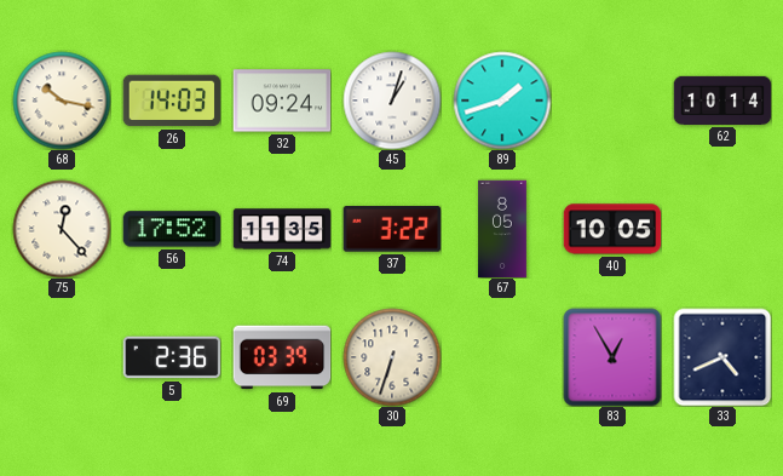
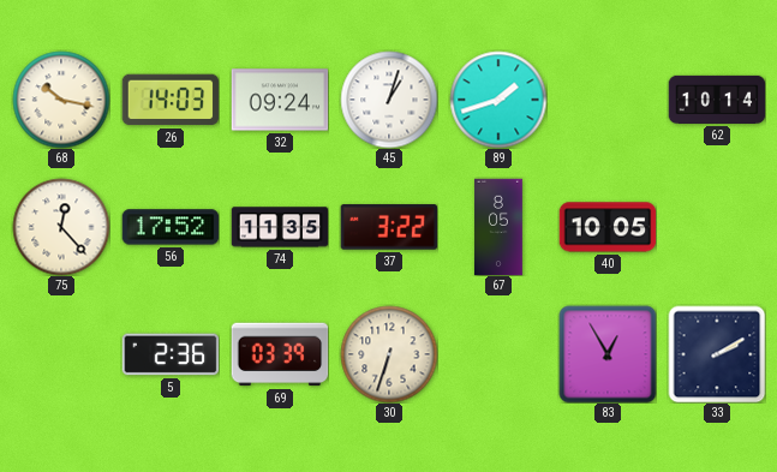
33: 4:41 -> 2:10
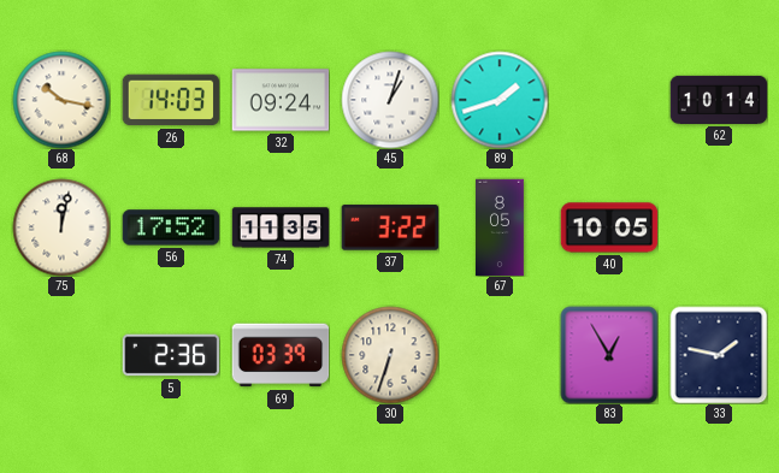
75: 12:23 -> 12:02
33: 2:10 -> 1:47
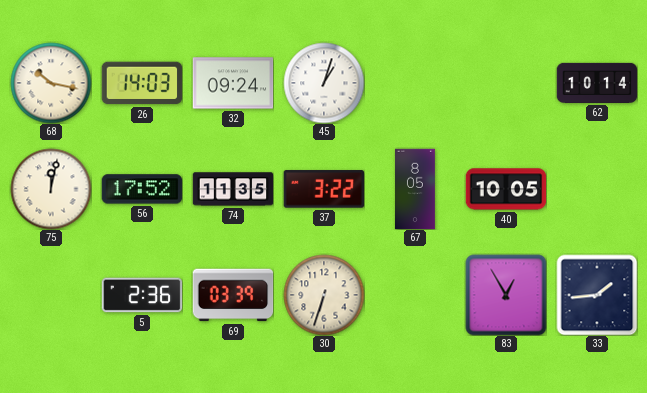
89: 1:42 -> none
33: 1:47 -> 1:44
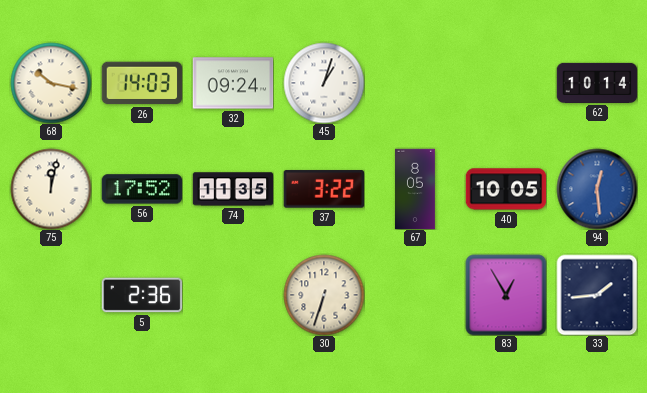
94: none -> 12:29
69: 03:39 -> none
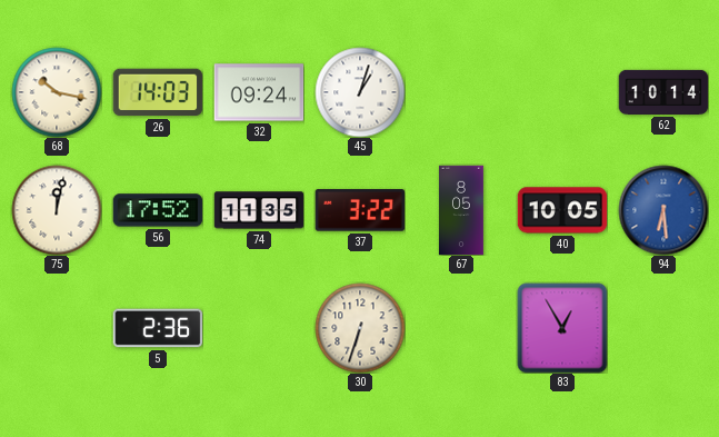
94: 12:29 -> 6:29
33: 1:44 -> none
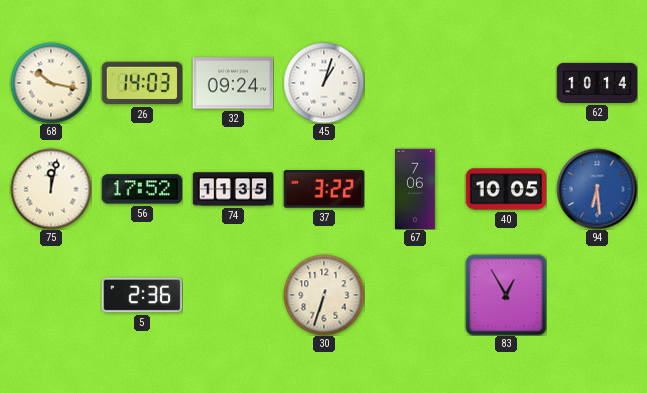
67: 8:05 -> 7:06
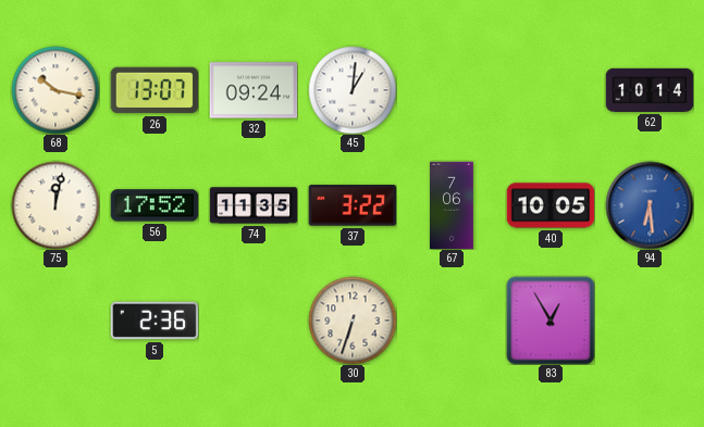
26: 14:03 -> 13:07
45: 1:03 -> 1:01
